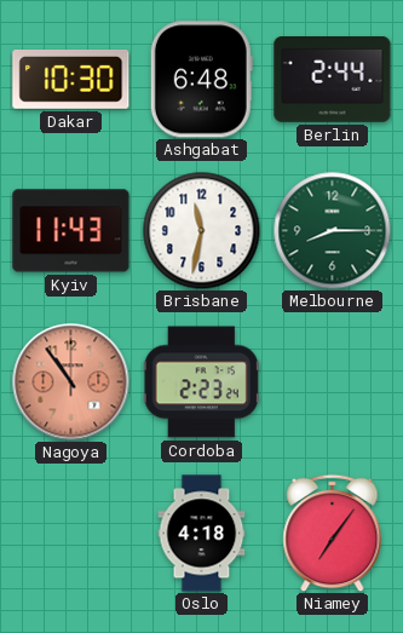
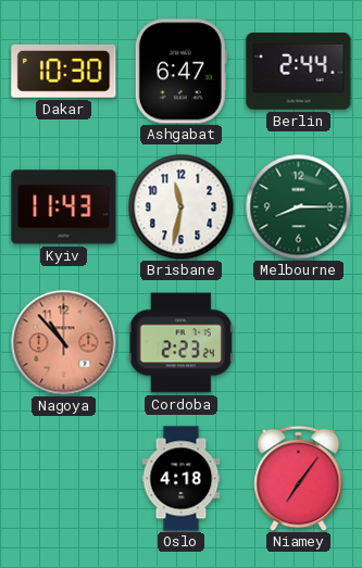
Ashgabat: 6:48 -> 6:47
Nagoya: 10:54 -> 10:53
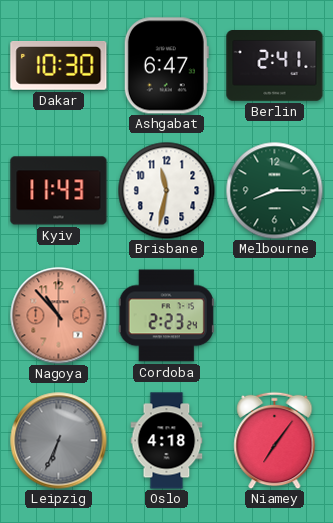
Berlin: 2:44 -> 2:41
Leipzig: none -> 6:34
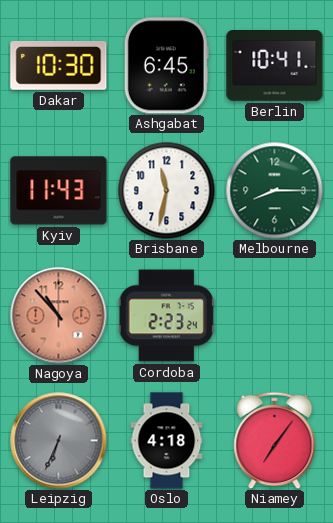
Ashgabat: 6:47 -> 6:45
Berlin: 2:41 -> 10:41
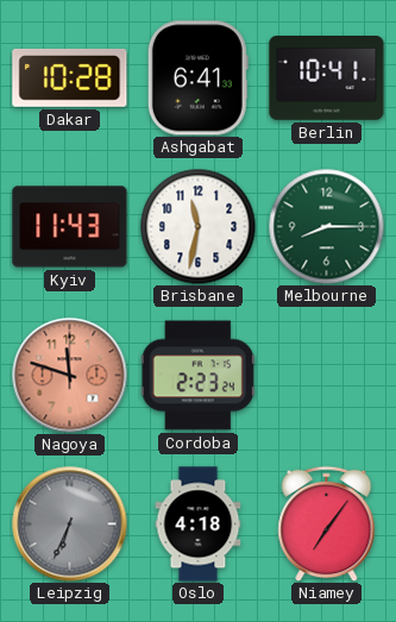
Dakar: 10:30 -> 10:28
Ashgabat: 6:45 -> 6:41
Nagoya: 10:53 -> 11:48
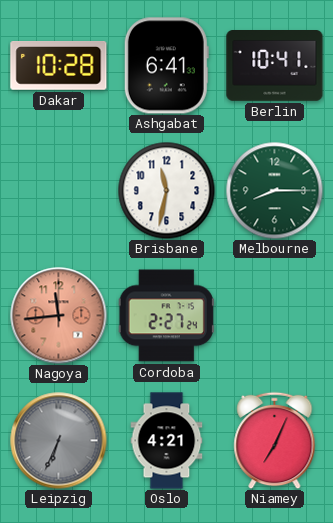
Kyiv: 11:43 -> none
Nagoya: 11:48 -> 11:44
Cordoba: 2:23 -> 2:27
Oslo: 4:18 -> 4:21
Niamey: 7:06 -> 7:04
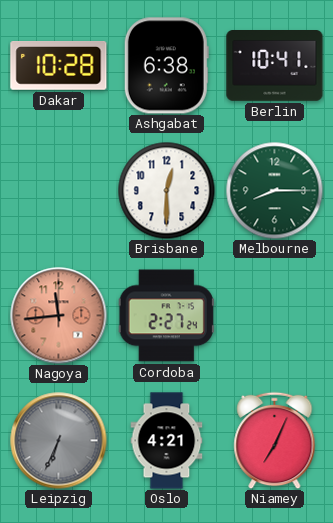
Ashgabat: 6:41 -> 6:38
Brisbane: 11:32 -> 12:30
